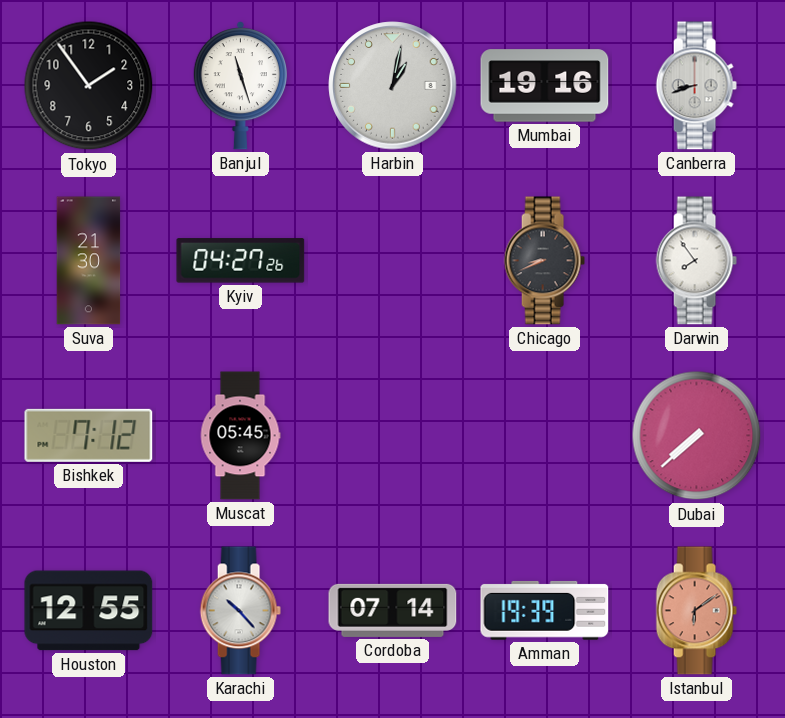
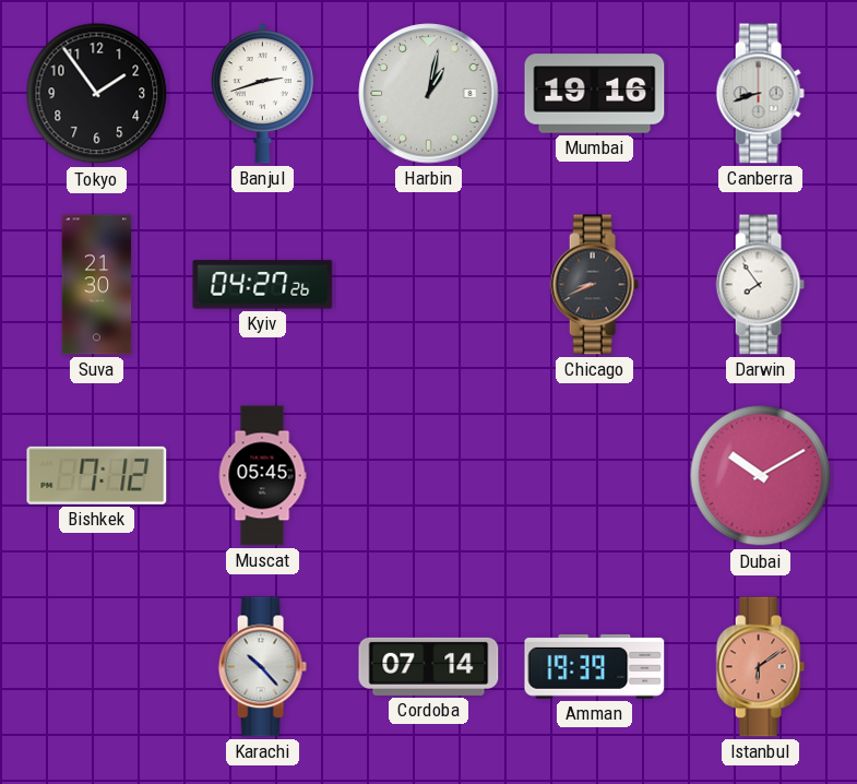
Banjul: 11:27 -> 2:42
Dubai: 7:38 -> 10:10
Houston: 12:55 -> none
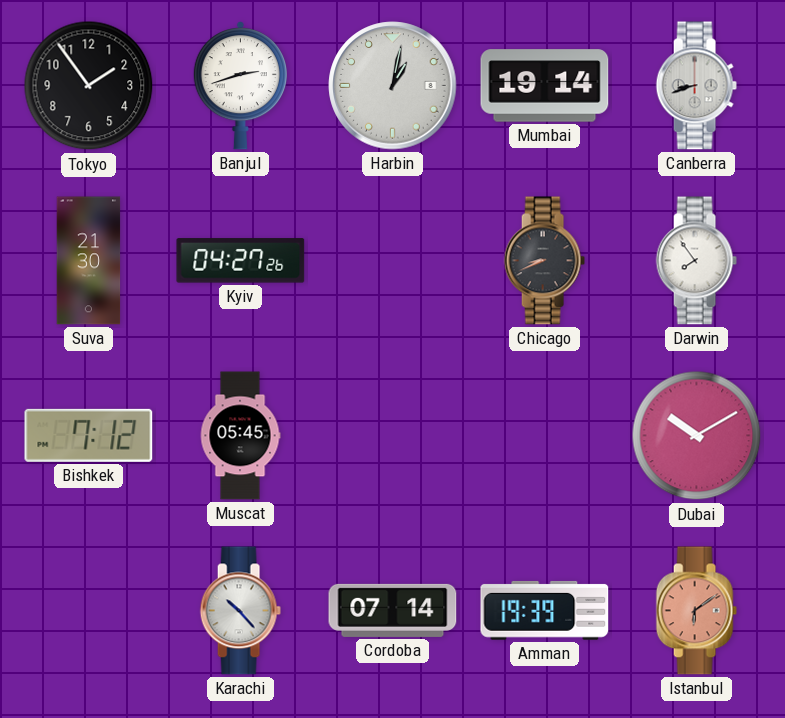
Mumbai: 19:16 -> 19:14
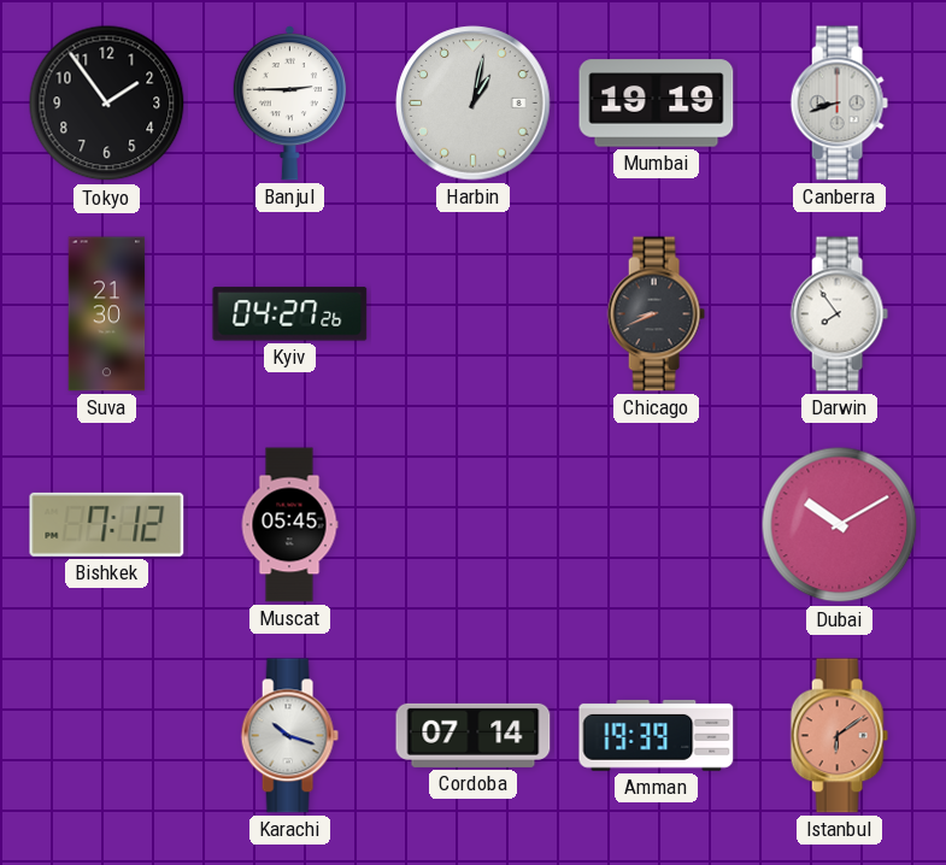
Banjul: 2:42 -> 2:45
Mumbai: 19:14 -> 19:19
Karachi: 10:23 -> 10:18
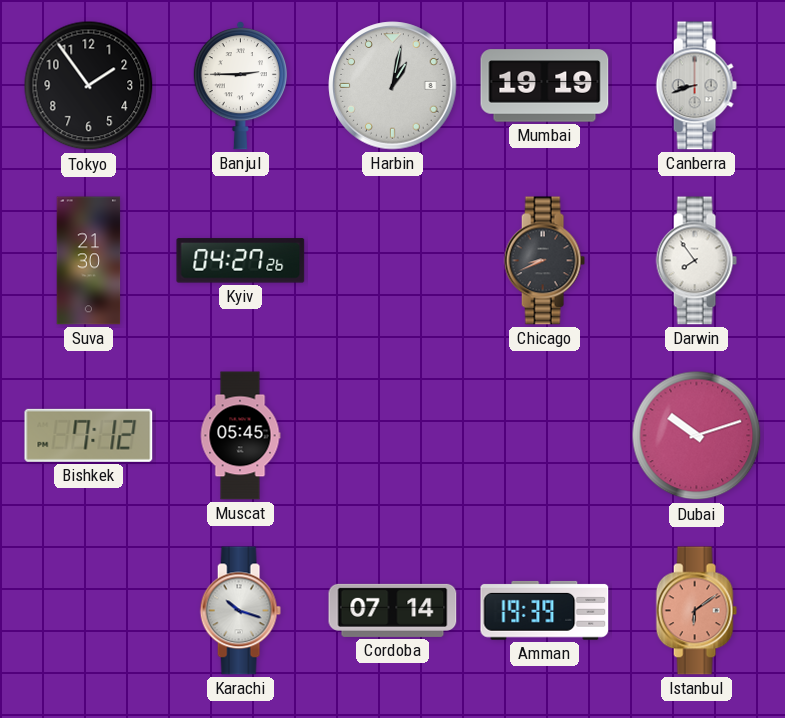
Dubai: 10:10 -> 10:12
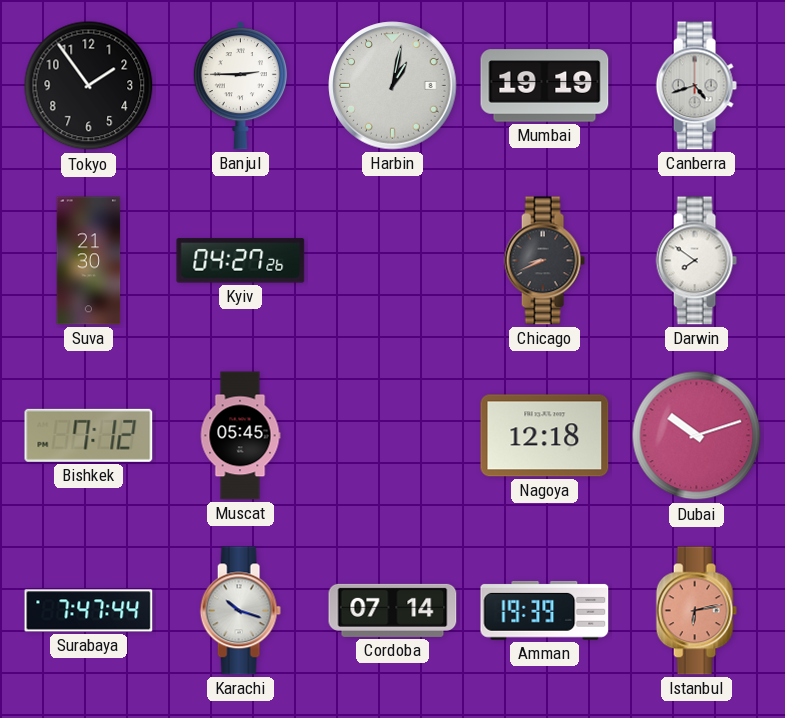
Canberra: 8:42 -> 4:42
Darwin: 7:54 -> 7:51
Nagoya: none -> 12:18
Surabaya: none -> 7:47
Istanbul: 6:09 -> 6:13
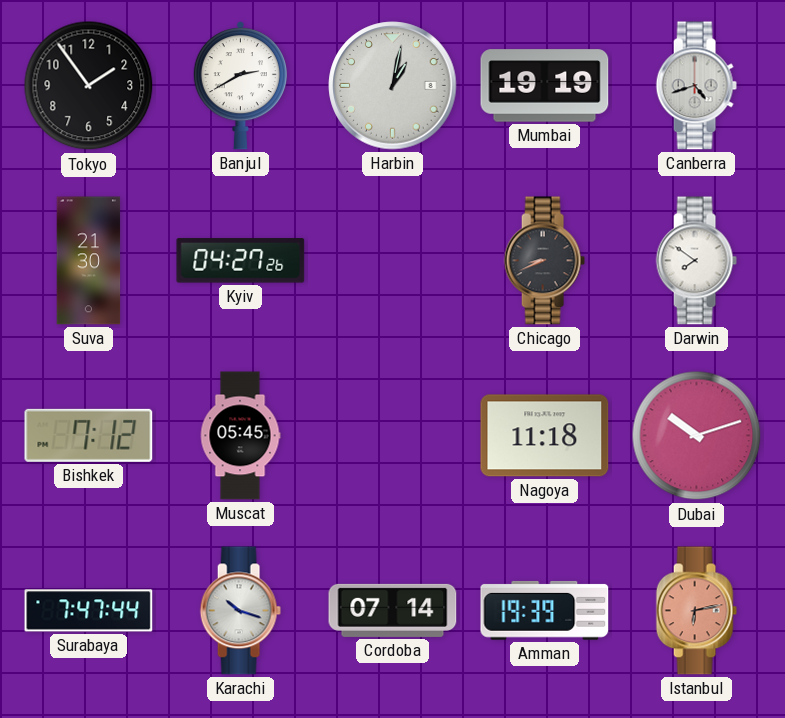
Banjul: 2:45 -> 2:40
Nagoya: 12:18 -> 11:18
